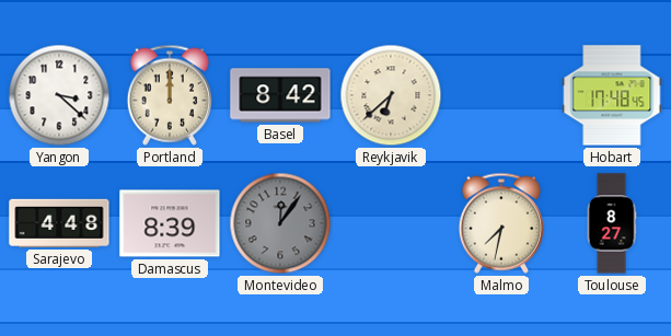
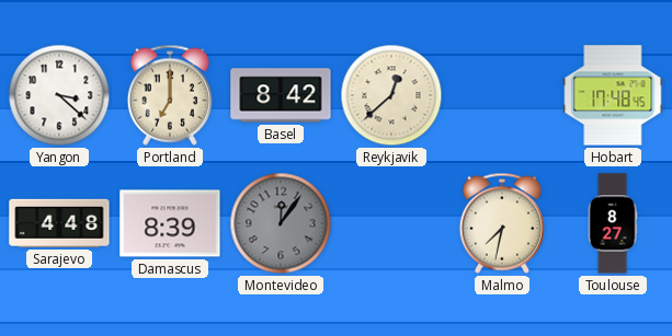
Portland: 12:00 -> 7:00
Reykjavik: 6:38 -> 12:38
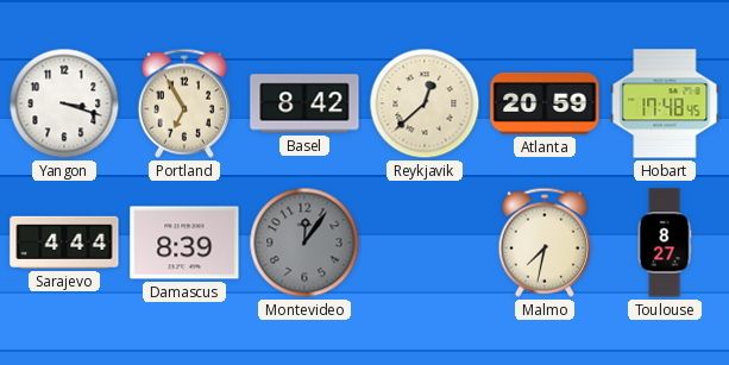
Yangon: 3:22 -> 3:18
Portland: 7:00 -> 6:55
Atlanta: none -> 20:59
Sarajevo: 4:48 -> 4:44
